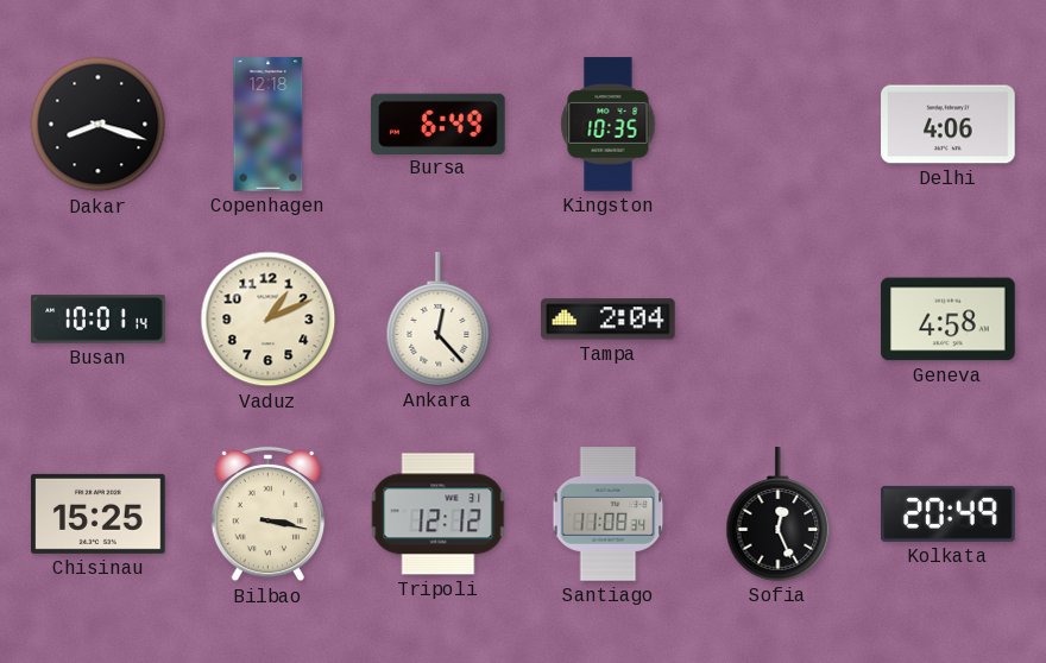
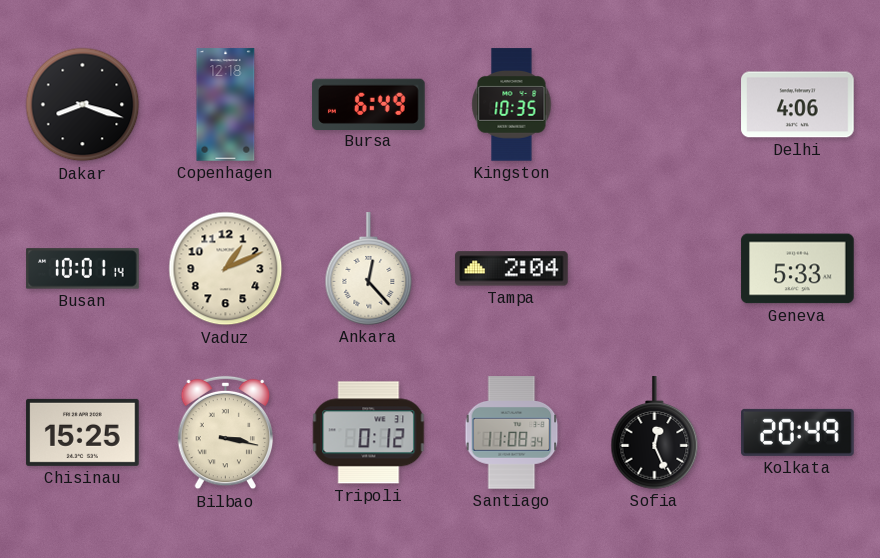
Geneva: 4:58 -> 5:33
Tripoli: 12:12 -> 0:12
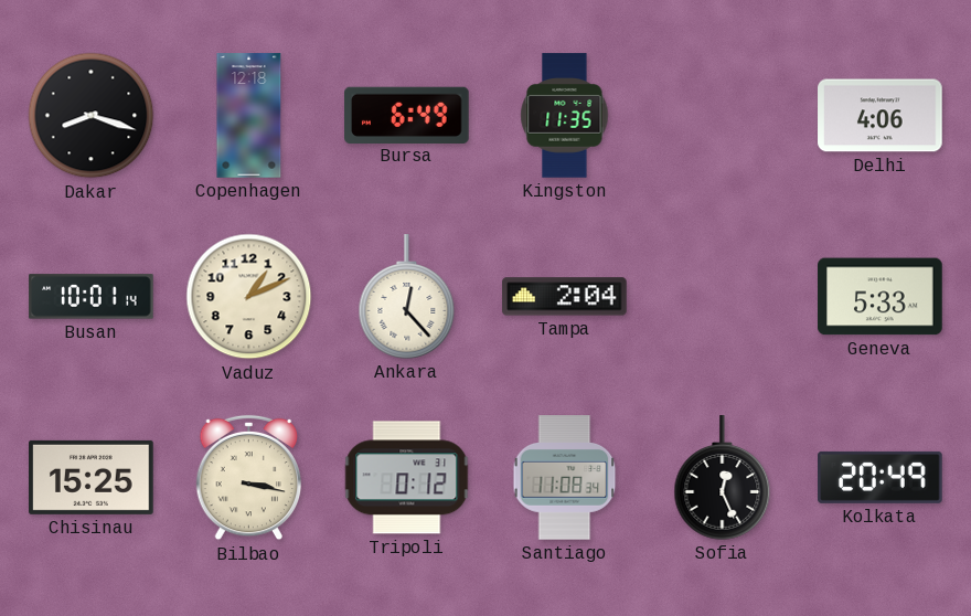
Kingston: 10:35 -> 11:35
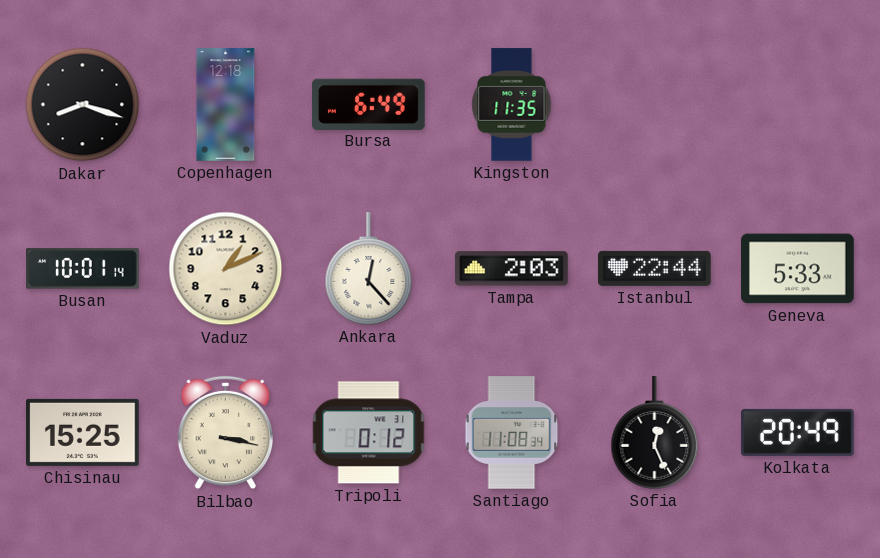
Delhi: 4:06 -> none
Tampa: 2:04 -> 2:03
Istanbul: none -> 22:44
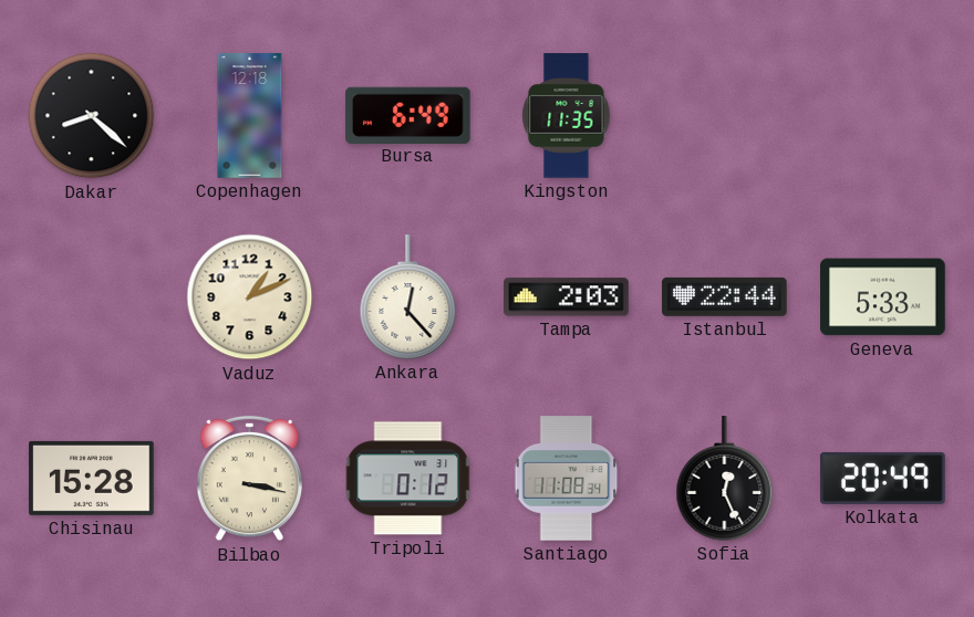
Dakar: 8:18 -> 8:22
Busan: 10:01 -> none
Chisinau: 15:25 -> 15:28
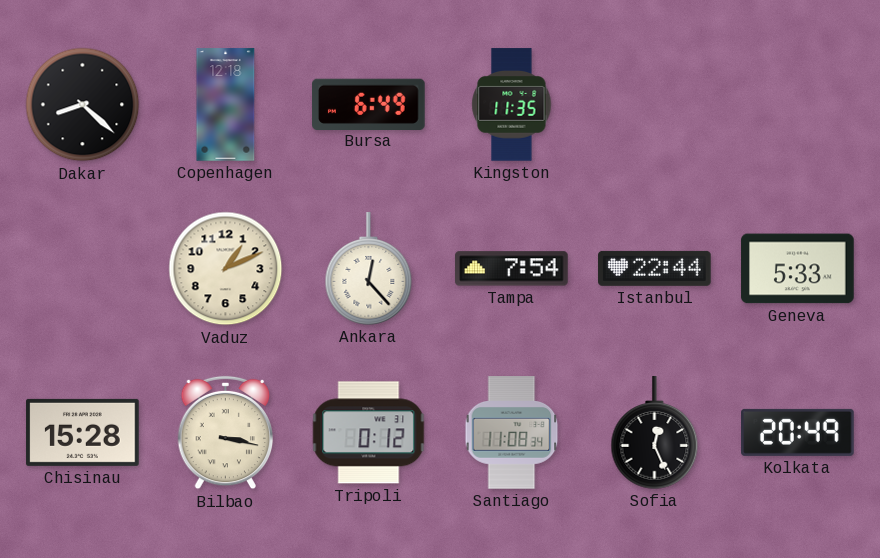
Tampa: 2:03 -> 7:54
